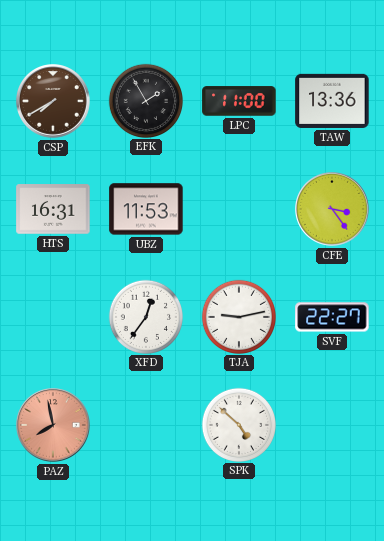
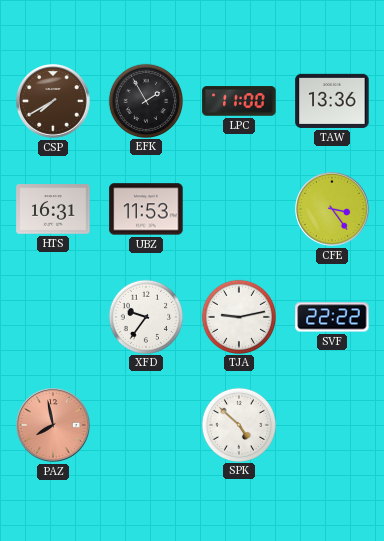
XFD: 12:36 -> 9:36
SVF: 22:27 -> 22:22
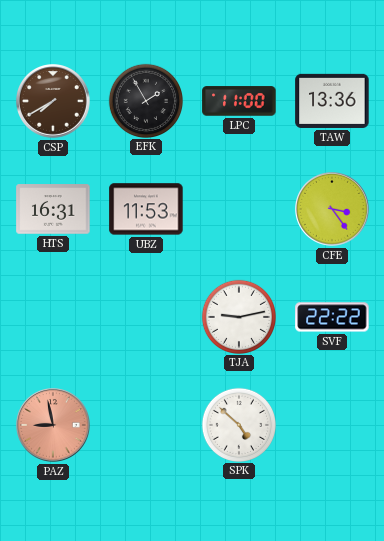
XFD: 9:36 -> none
PAZ: 7:58 -> 8:58
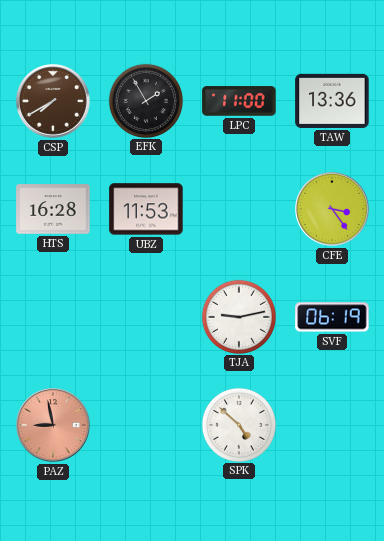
HTS: 16:31 -> 16:28
SVF: 22:22 -> 06:19
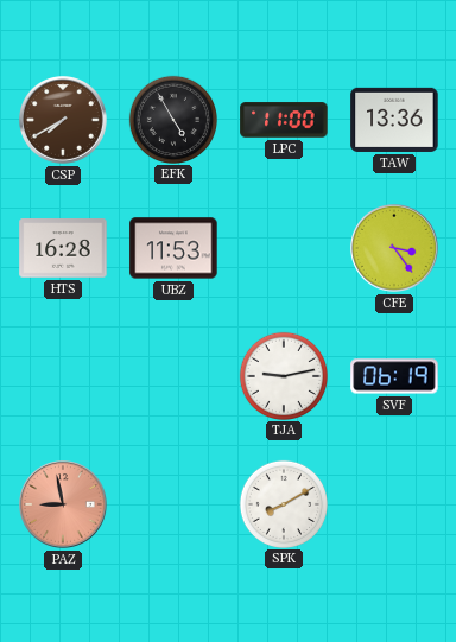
EFK: 1:55 -> 4:55
SPK: 4:52 -> 8:10
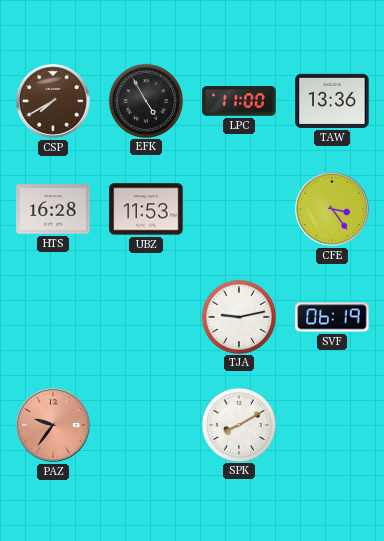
PAZ: 8:58 -> 9:36
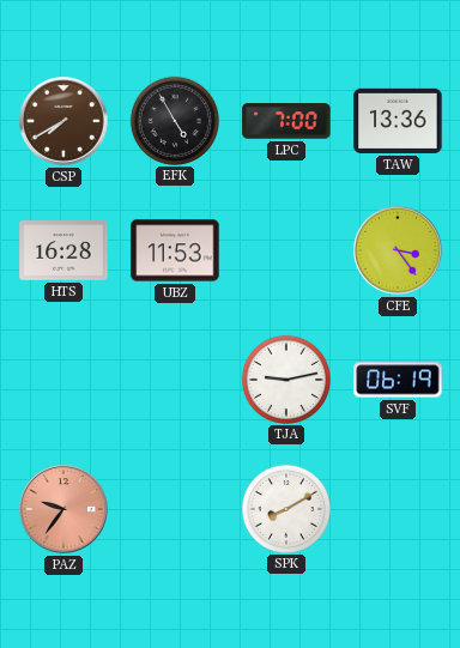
LPC: 11:00 -> 7:00
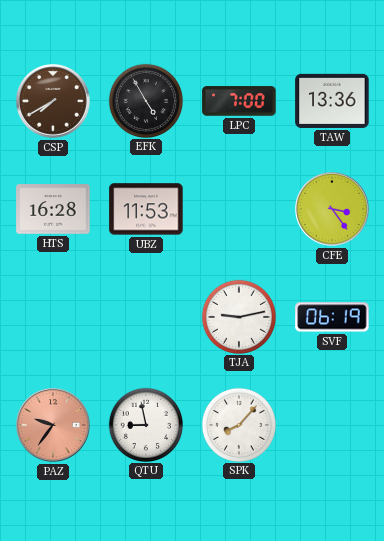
QTU: none -> 8:58
SPK: 8:10 -> 8:07
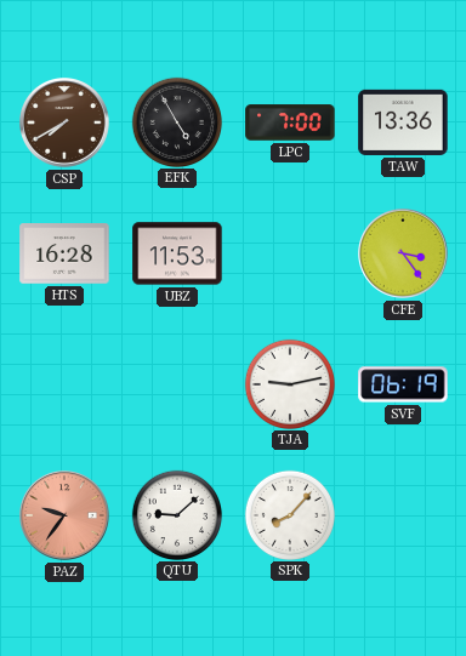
QTU: 8:58 -> 9:08
